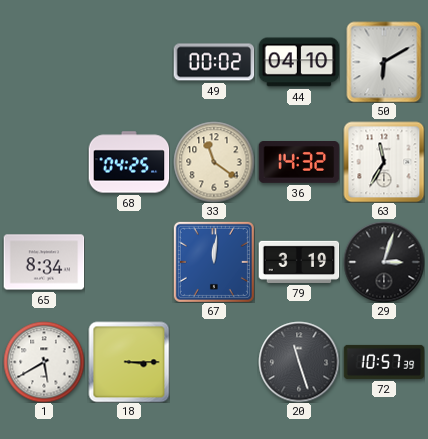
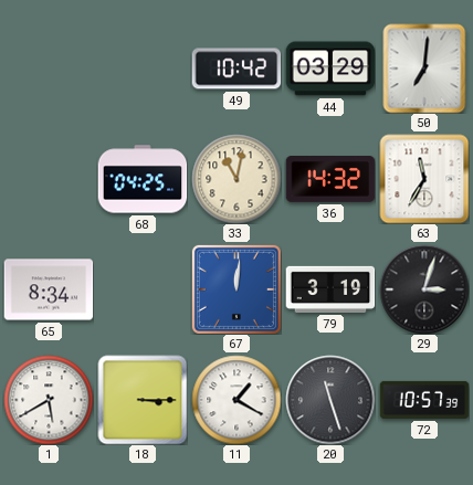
49: 00:02 -> 10:42
44: 04:10 -> 03:29
50: 6:10 -> 7:01
33: 11:21 -> 11:02
11: none -> 1:20
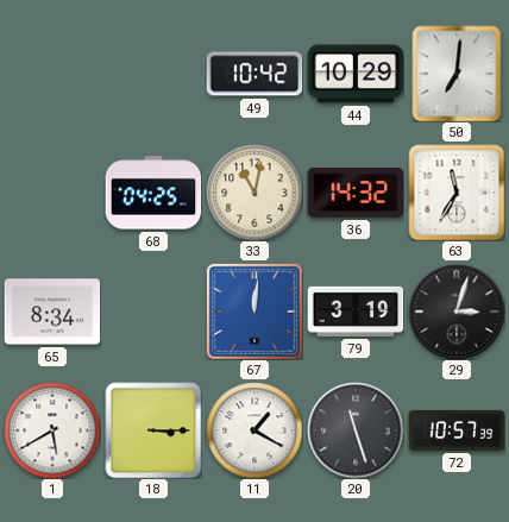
44: 03:29 -> 10:29
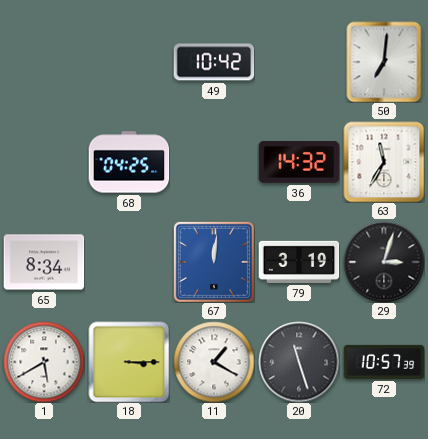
44: 10:29 -> none
33: 11:02 -> none
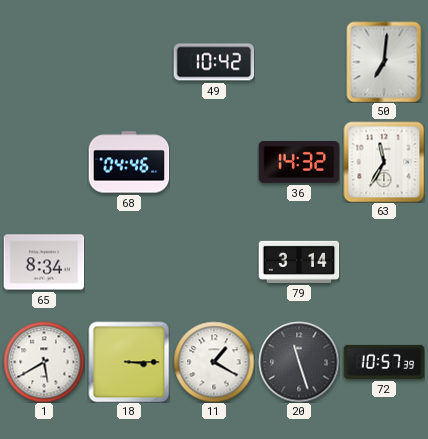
68: 04:25 -> 04:46
67: 12:01 -> none
79: 3:19 -> 3:14
29: 3:03 -> none
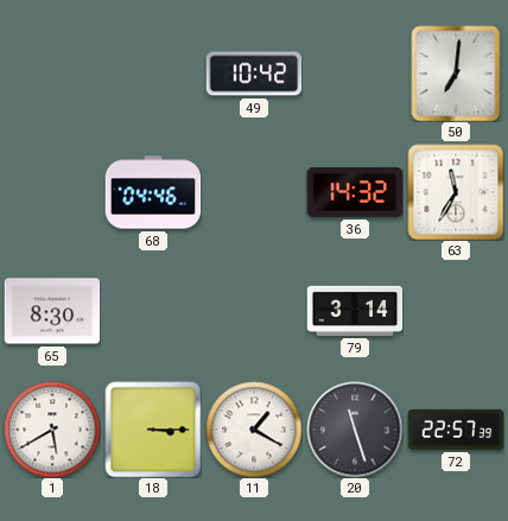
65: 8:34 -> 8:30
72: 10:57 -> 22:57
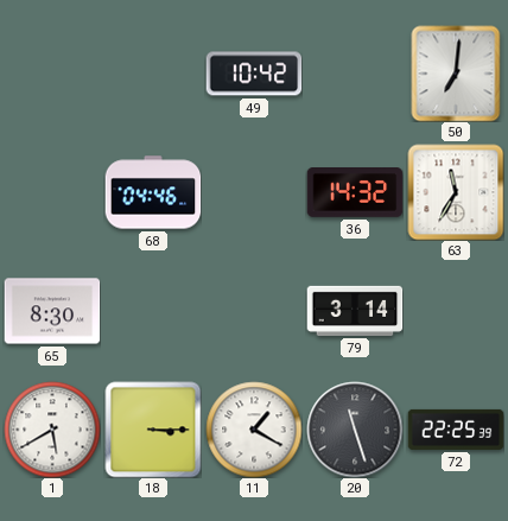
72: 22:57 -> 22:25
